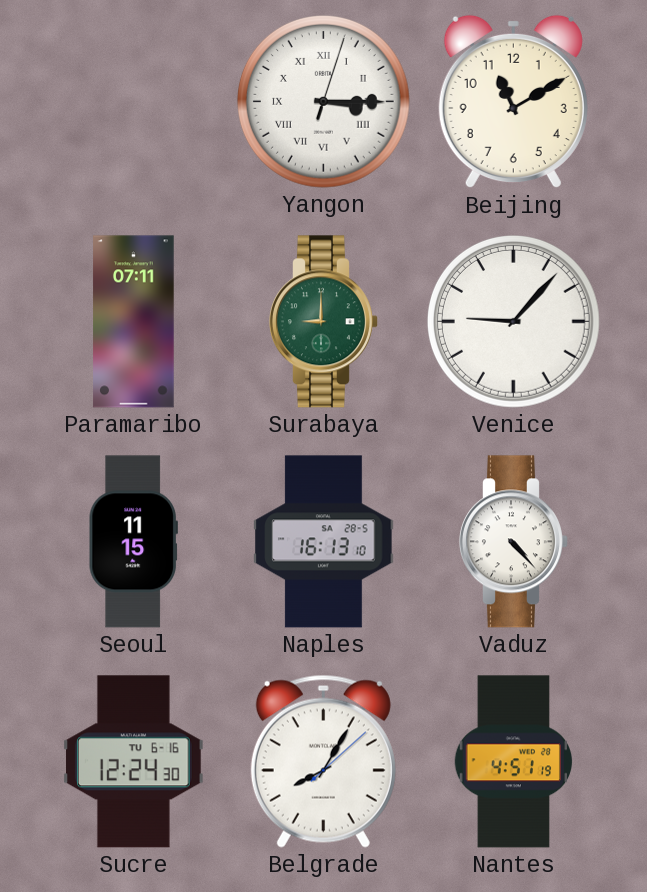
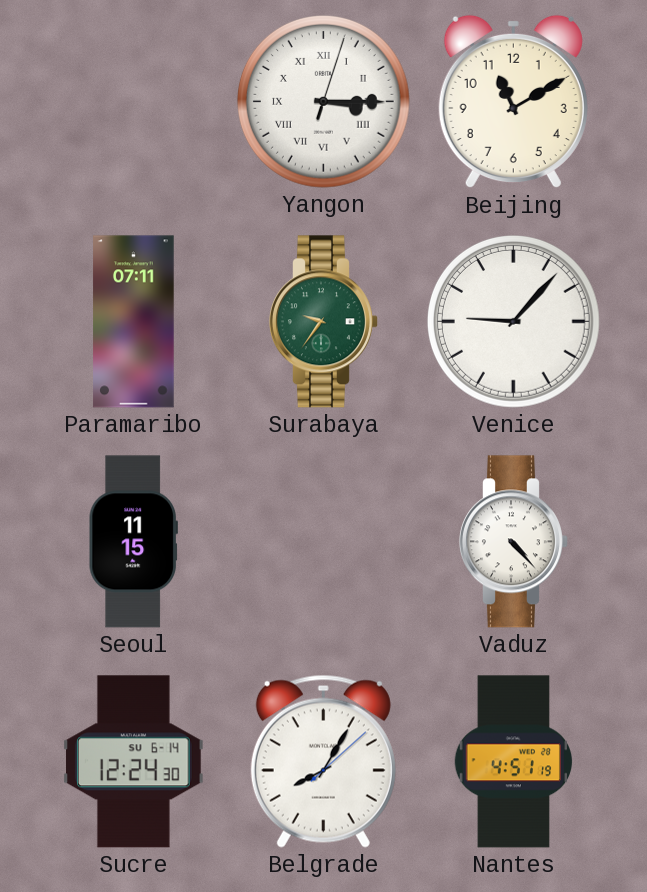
Surabaya: 9:00 -> 9:36
Naples: 16:13 -> none
Sucre date: TU 6-16 -> SU 6-14
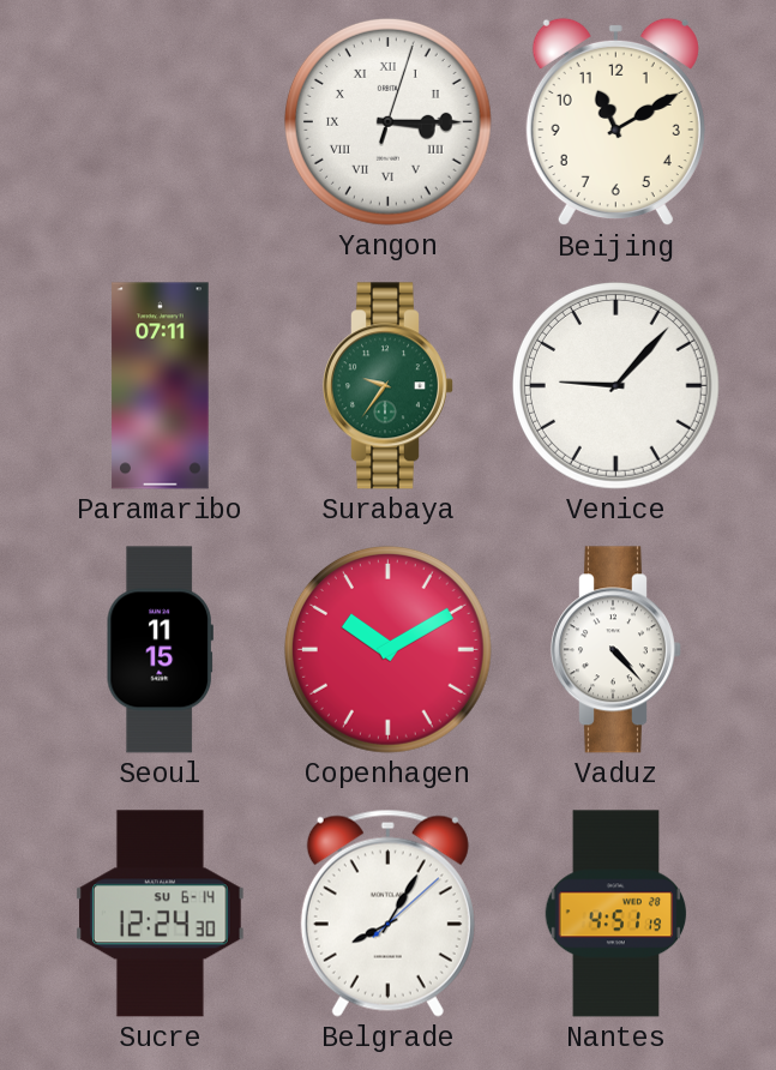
Copenhagen: none -> 10:10
